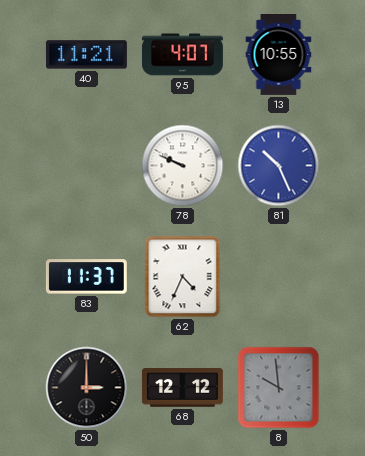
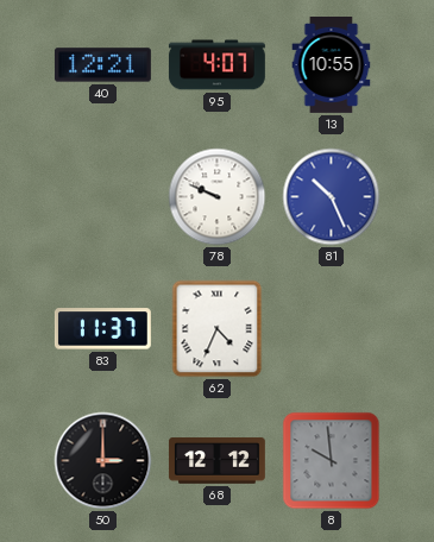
40: 11:21 -> 12:21
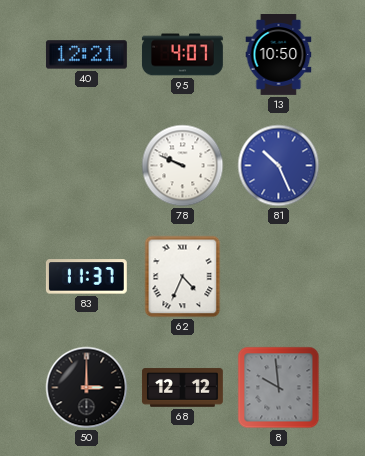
13: 10:55 -> 10:50
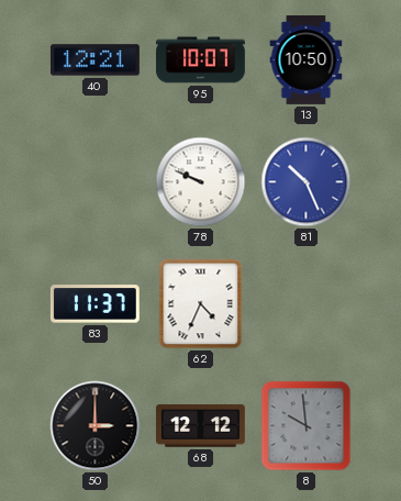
95: 4:07 -> 10:07
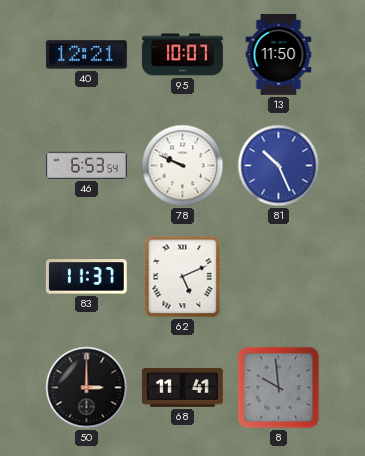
13: 10:50 -> 11:50
46: none -> 6:53
62: 4:34 -> 5:11
68: 12:12 -> 11:41
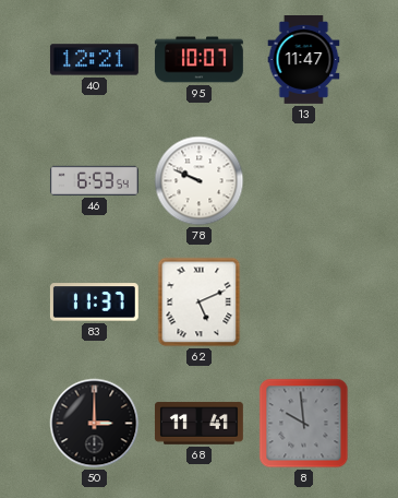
13: 11:50 -> 11:47
81: 10:26 -> none
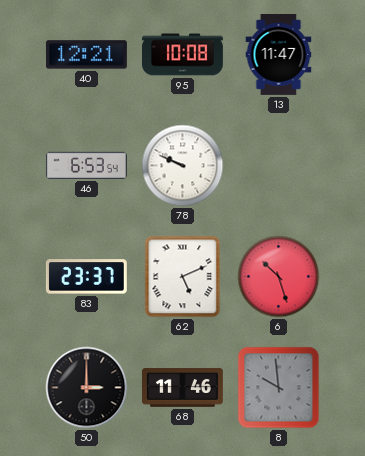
95: 10:07 -> 10:08
83: 11:37 -> 23:37
6: none -> 10:27
68: 11:41 -> 11:46
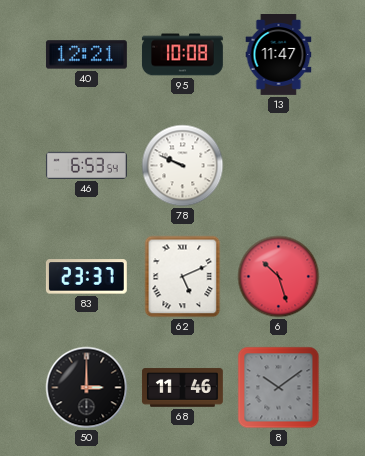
8: 9:59 -> 10:09
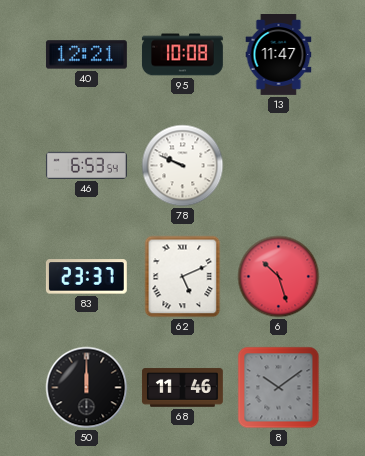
50: 3:00 -> 12:00
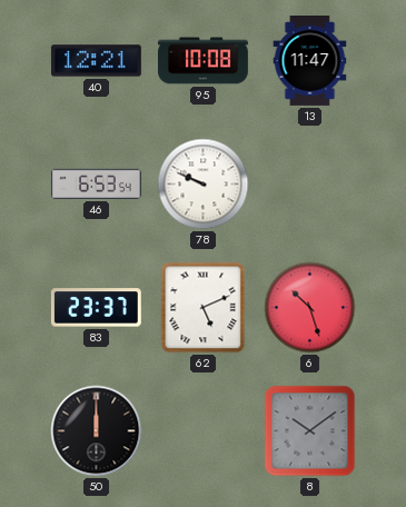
68: 11:46 -> none
